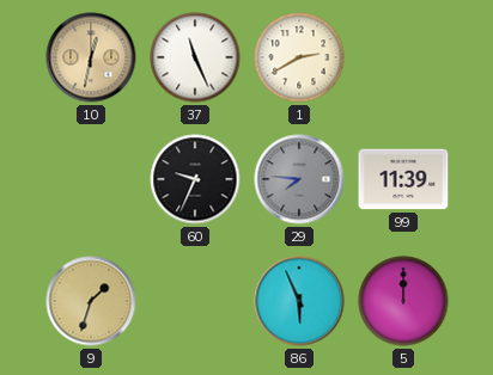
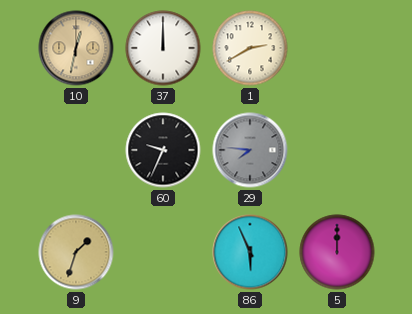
37: 11:26 -> 12:00
99: 11:39 -> none
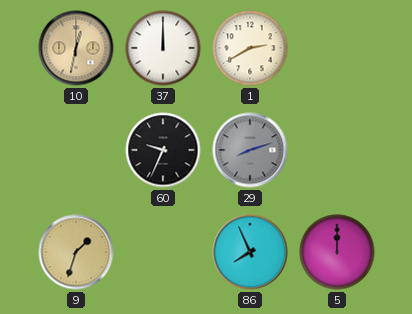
29: 7:46 -> 8:12
86: 5:56 -> 7:56
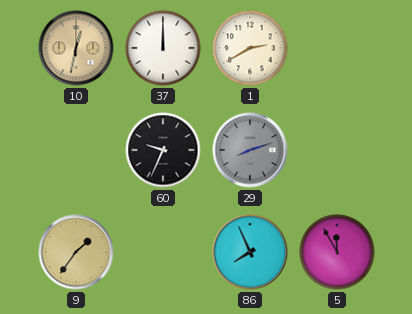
9: 1:33 -> 1:36
5: 12:00 -> 11:55
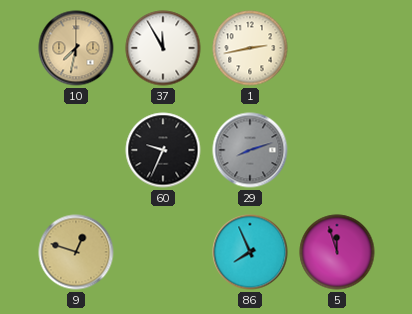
10: 12:32 -> 7:32
37: 12:00 -> 11:55
1: 2:40 -> 2:43
9: 1:36 -> 12:48
5: 11:55 -> 11:57
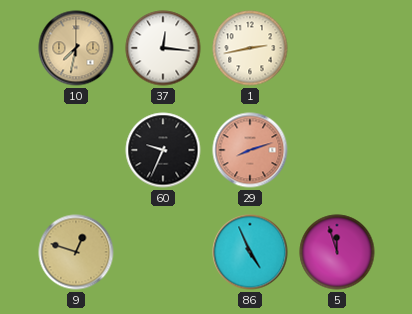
37: 11:55 -> 12:16
29 dial: grey -> salmon
86: 7:56 -> 4:56
